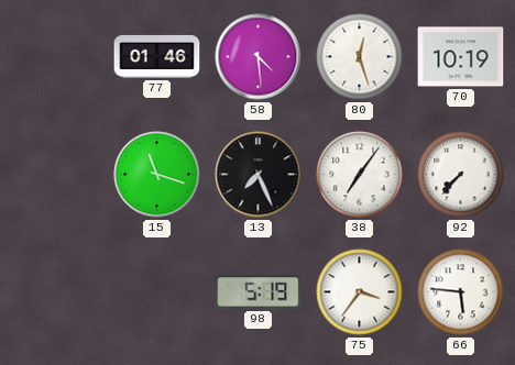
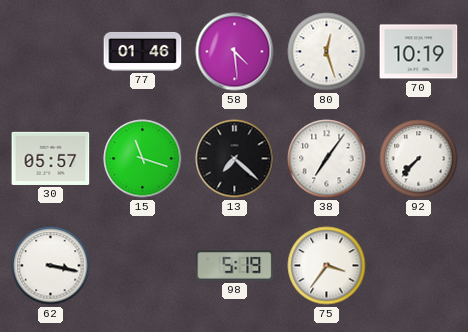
30: none -> 05:57
13: 7:26 -> 7:22
62: none -> 3:17
66: 5:46 -> none
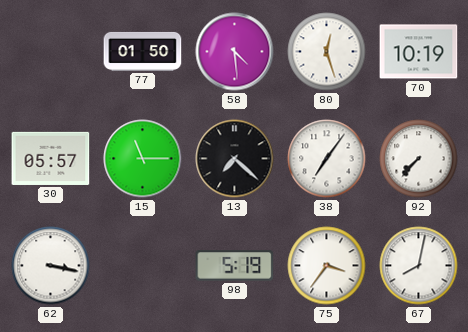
77: 01:46 -> 01:50
15: 11:18 -> 11:15
67: none -> 8:02
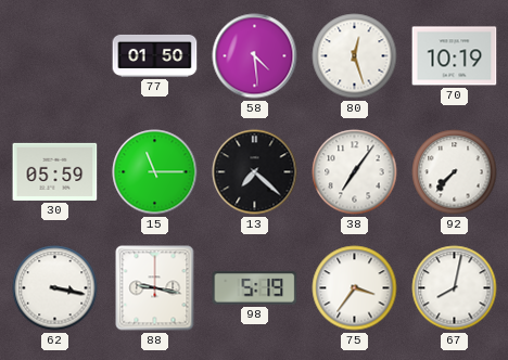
30: 05:57 -> 05:59
88: none -> 9:17
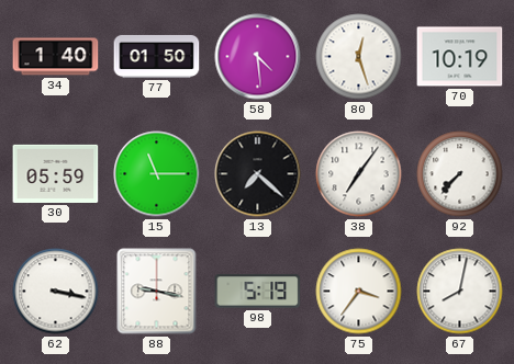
34: none -> 1:40
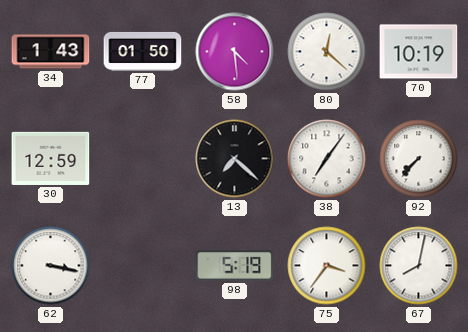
34: 1:40 -> 1:43
80: 12:27 -> 12:22
30: 05:59 -> 12:59
15: 11:15 -> none
88: 9:17 -> none
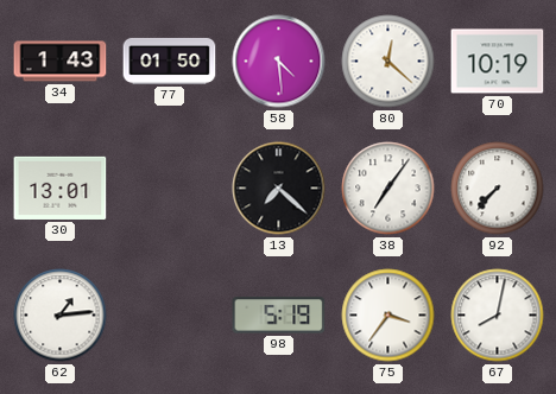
30: 12:59 -> 13:01
62: 3:17 -> 1:14
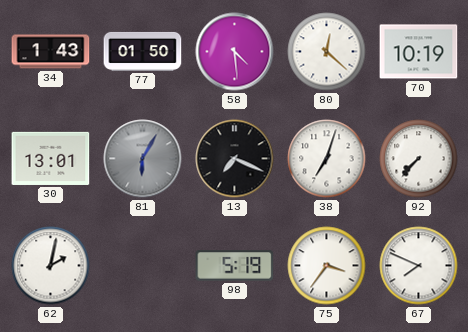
81: none -> 6:05
13: 7:22 -> 7:19
38: 7:06 -> 7:03
62: 1:14 -> 2:02
67: 8:02 -> 7:49
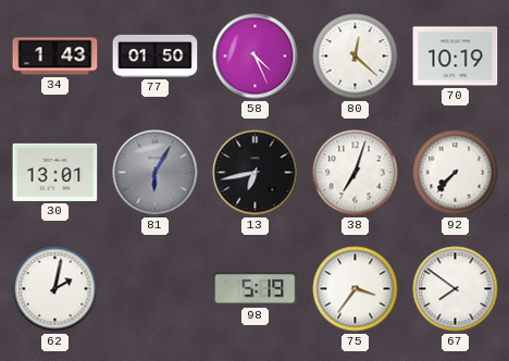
58: 4:29 -> 4:26
13: 7:19 -> 6:43
67: 7:49 -> 7:51
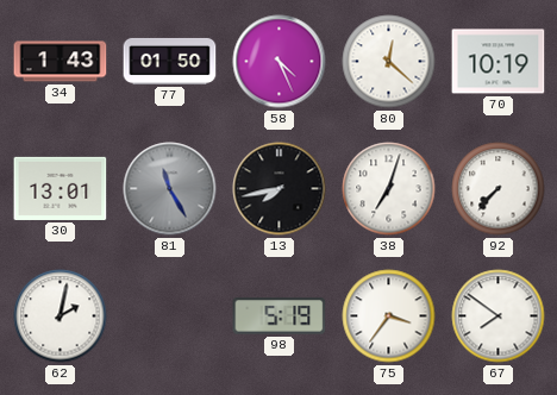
81: 6:05 -> 11:25
13: 6:43 -> 7:43
